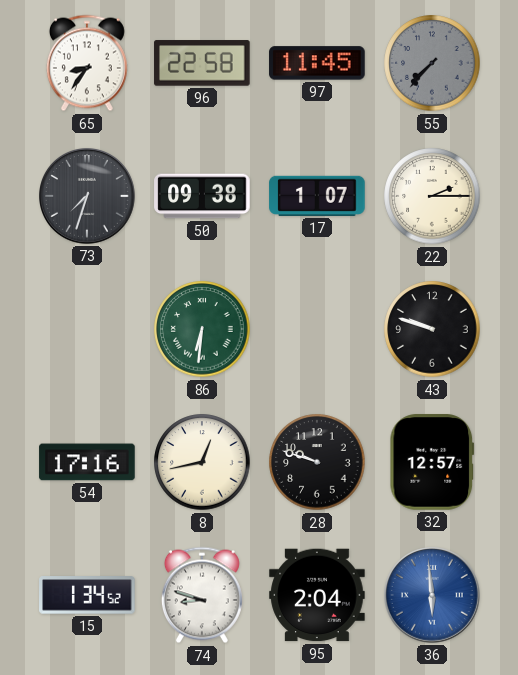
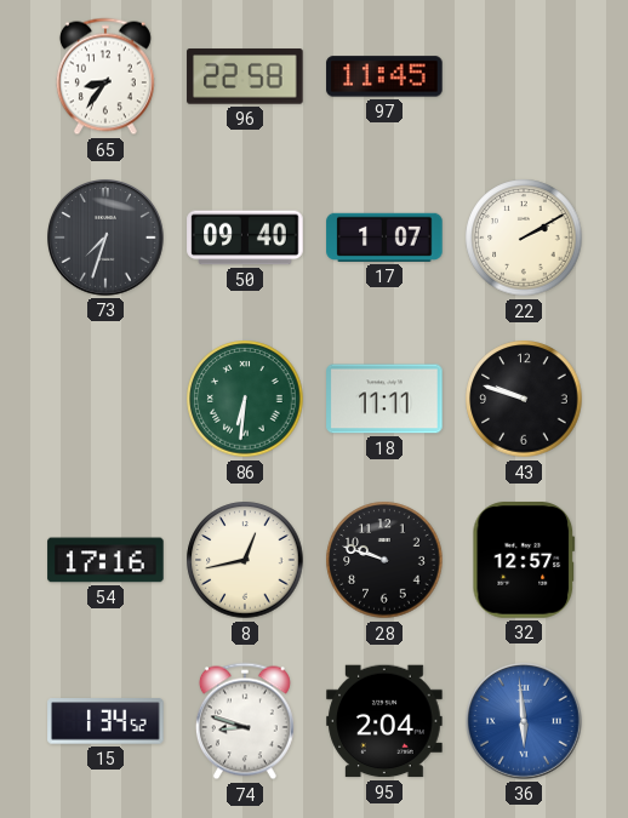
55: 7:37 -> none
50: 09:38 -> 09:40
22: 2:15 -> 2:10
18: none -> 11:11
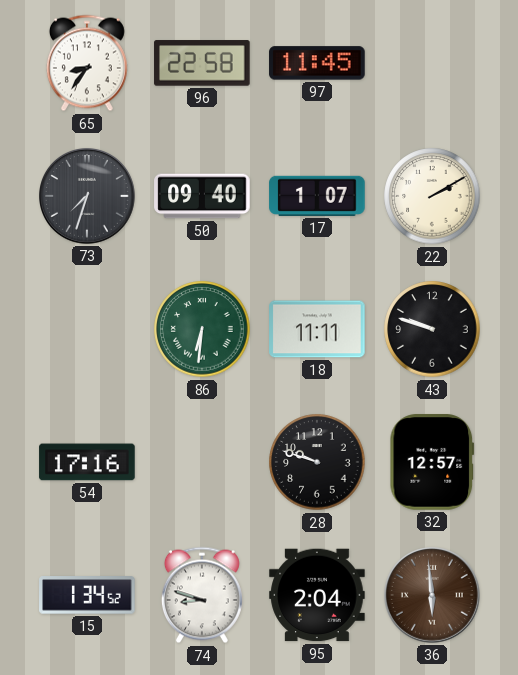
8: 12:43 -> none
36 dial: blue -> brown
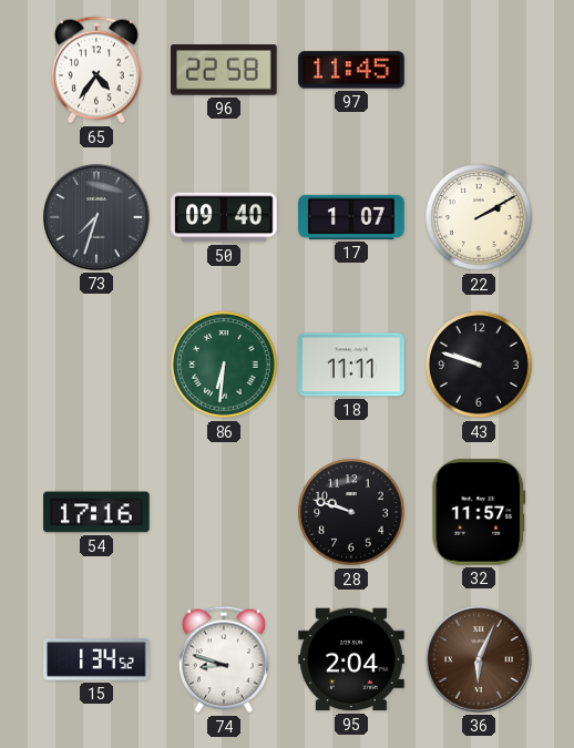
65: 8:36 -> 4:36
32: 12:57 -> 11:57
36: 5:59 -> 6:04
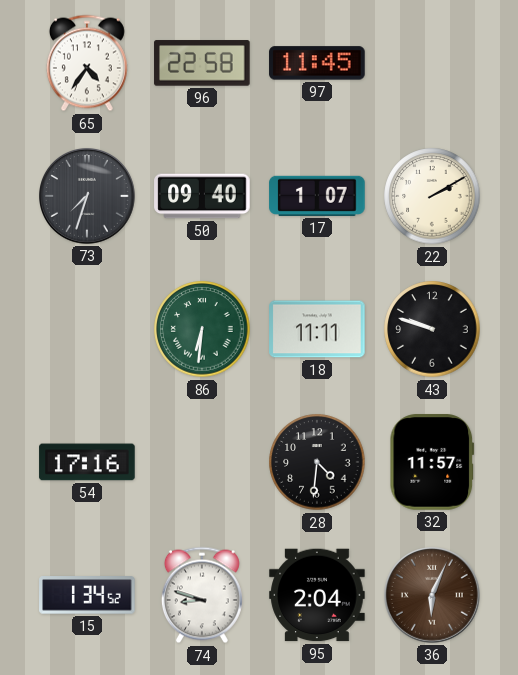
28: 9:48 -> 4:31
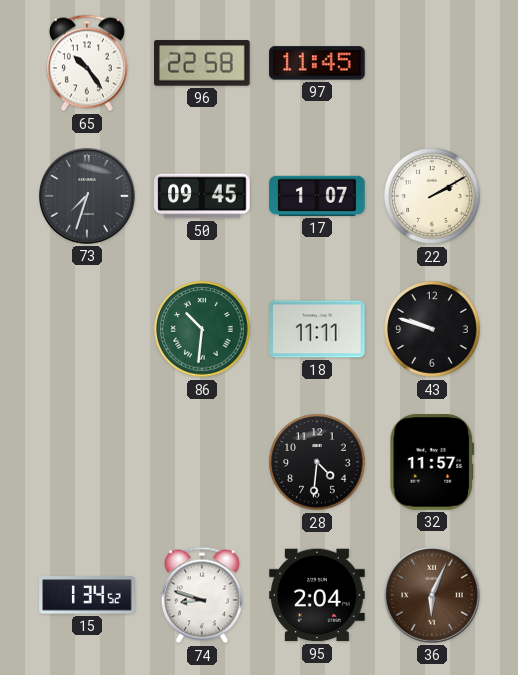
65: 4:36 -> 10:24
50: 09:40 -> 09:45
86: 6:31 -> 10:31
54: 17:16 -> none
